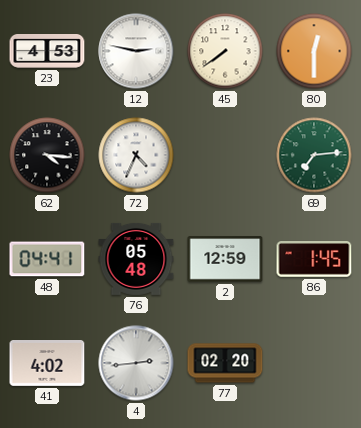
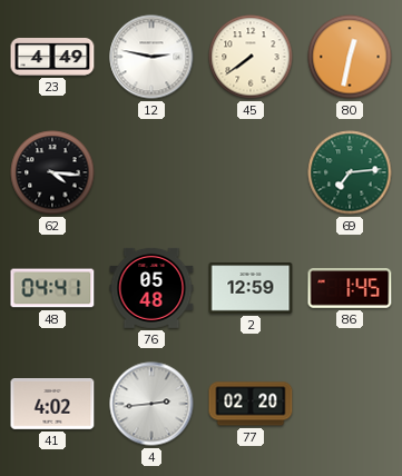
23: 4:53 -> 4:49
80: 12:30 -> 12:32
72: 4:34 -> none
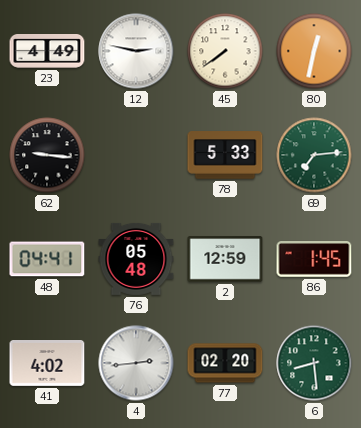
62: 4:16 -> 9:16
78: none -> 5:33
6: none -> 8:29
